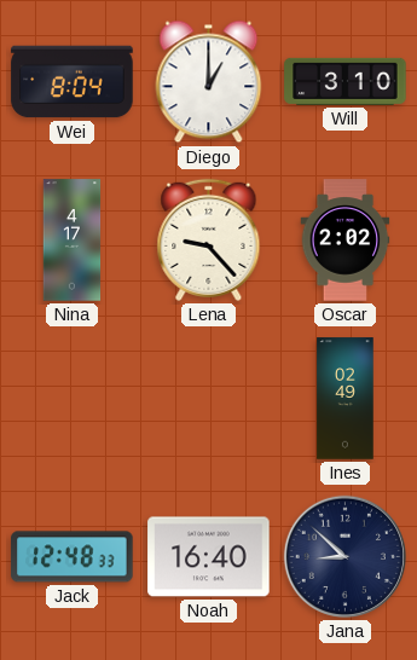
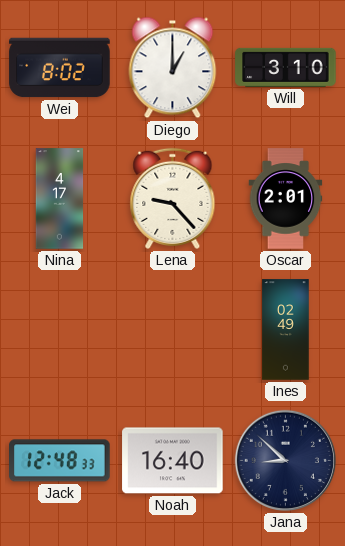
Wei: 8:04 -> 8:02
Oscar: 2:02 -> 2:01
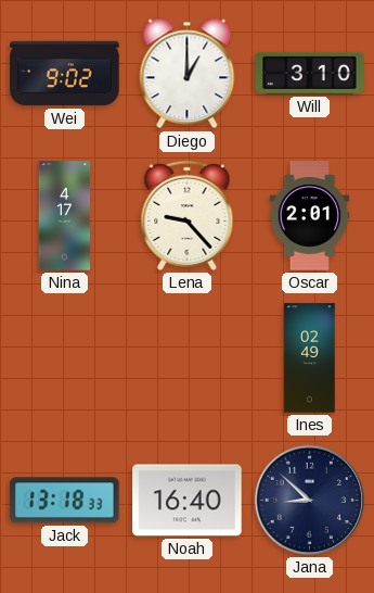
Wei: 8:02 -> 9:02
Jack: 12:48 -> 13:18
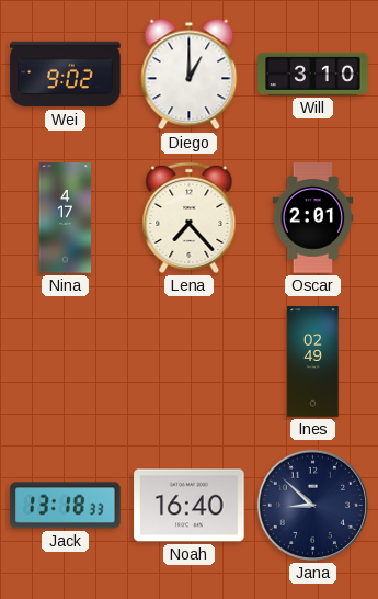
Lena: 9:23 -> 7:23
